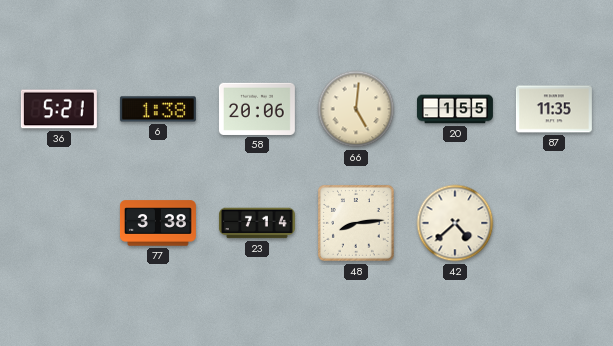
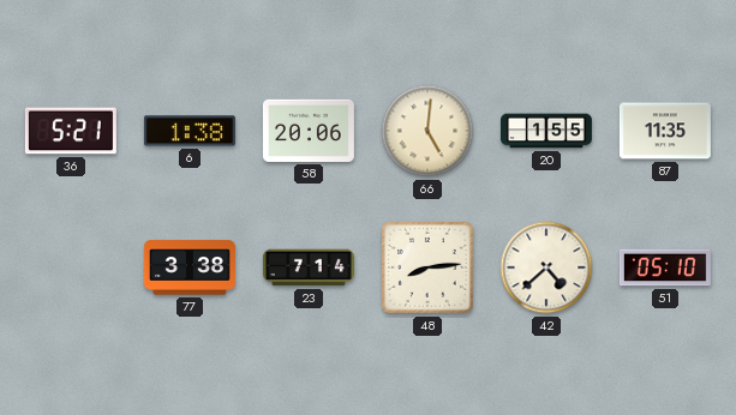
51: none -> 05:10
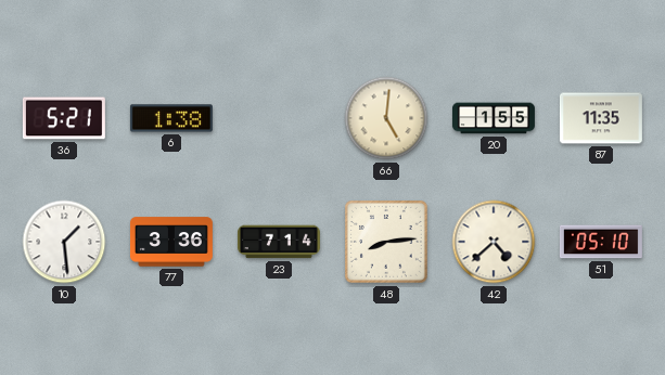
58: 20:06 -> none
10: none -> 1:29
77: 3:38 -> 3:36
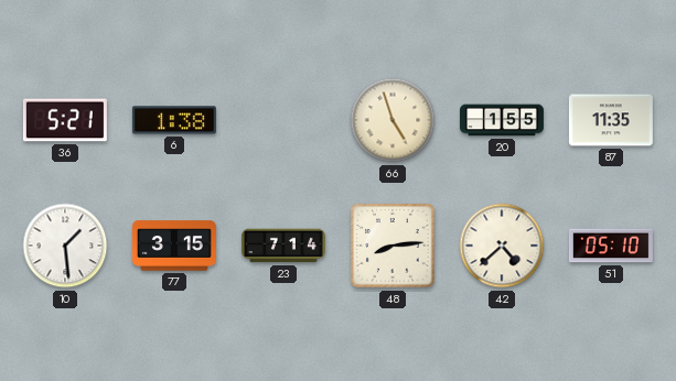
66: 5:01 -> 4:57
77: 3:36 -> 3:15
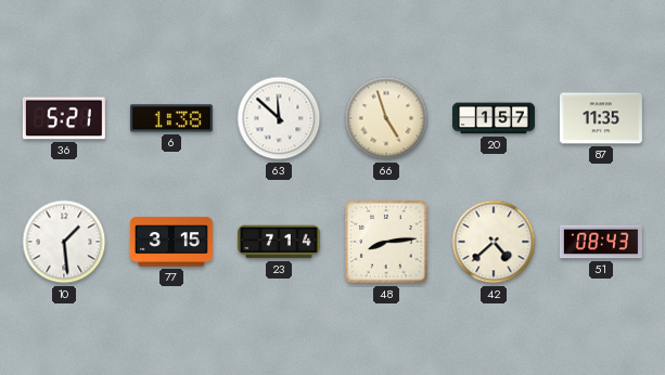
63: none -> 11:52
20: 1:55 -> 1:57
51: 05:10 -> 08:43
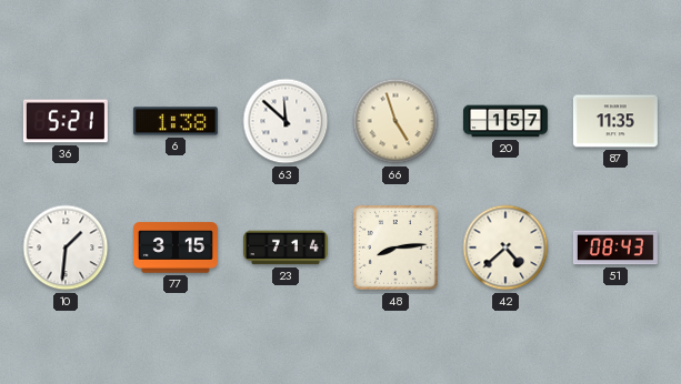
10: 1:29 -> 1:31
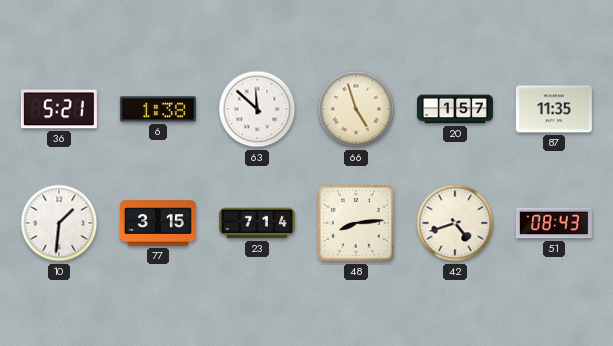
42: 4:38 -> 4:42
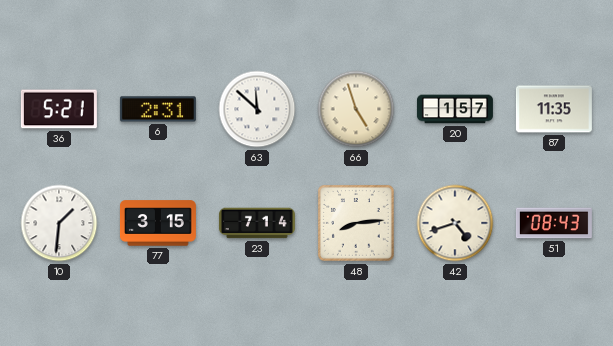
6: 1:38 -> 2:31
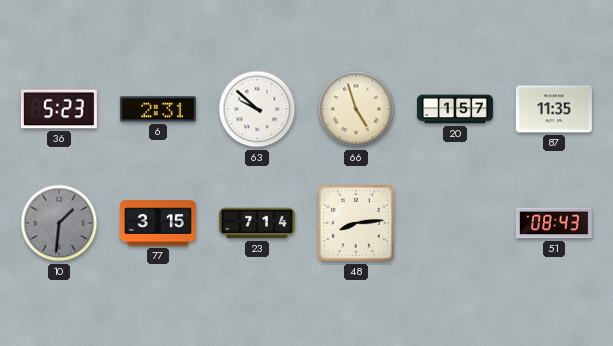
36: 5:21 -> 5:23
63: 11:52 -> 9:52
10 dial: white -> grey
42: 4:42 -> none
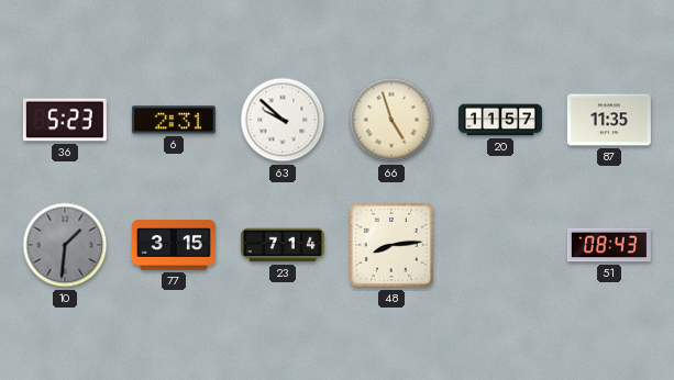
20: 1:57 -> 11:57
